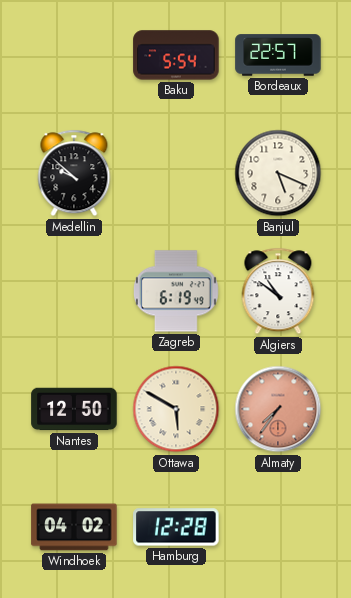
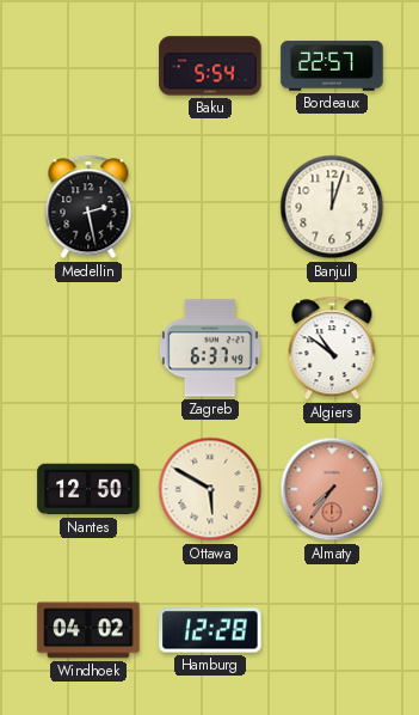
Medellin: 9:52 -> 2:28
Banjul: 5:19 -> 12:03
Zagreb: 6:19 -> 6:37
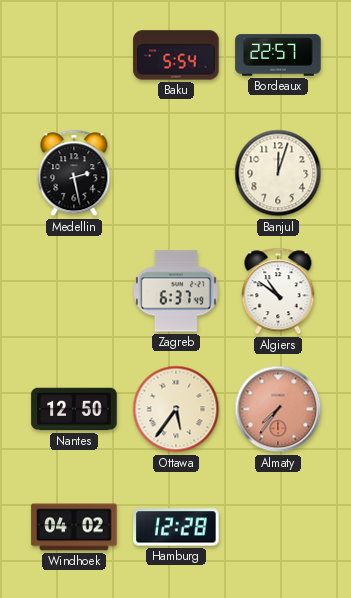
Ottawa: 5:50 -> 5:36
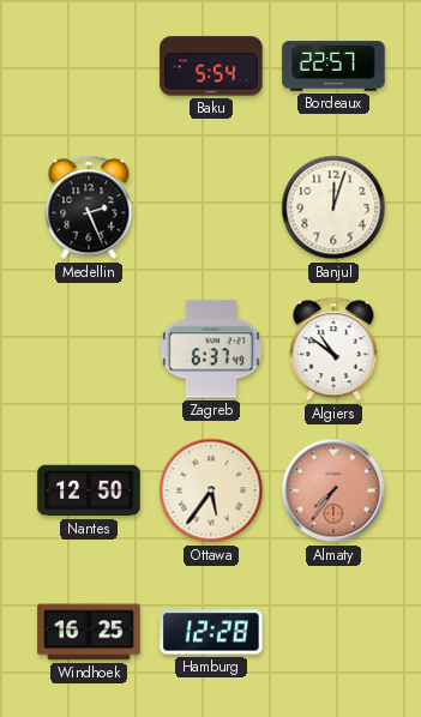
Medellin: 2:28 -> 2:26
Windhoek: 04:02 -> 16:25
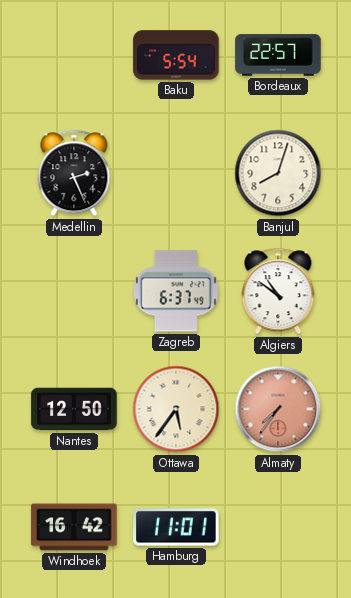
Banjul: 12:03 -> 8:03
Windhoek: 16:25 -> 16:42
Hamburg: 12:28 -> 11:01
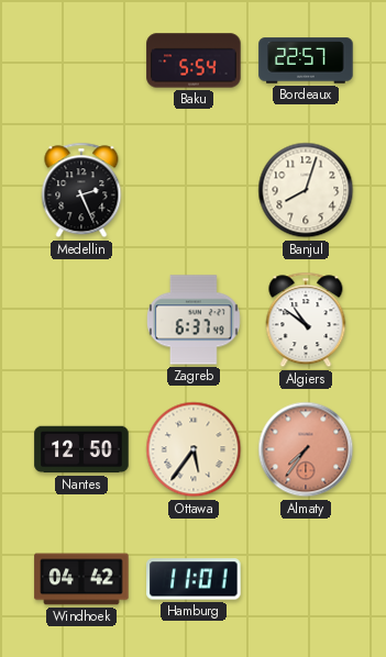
Windhoek: 16:42 -> 04:42
